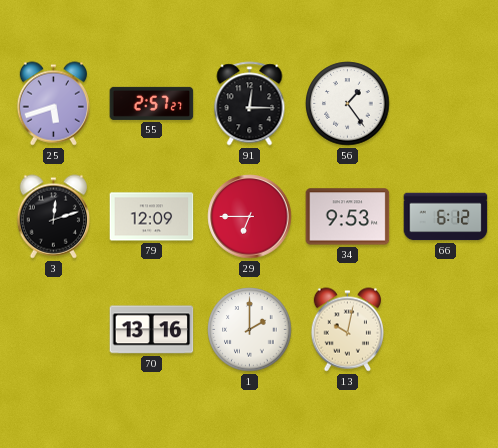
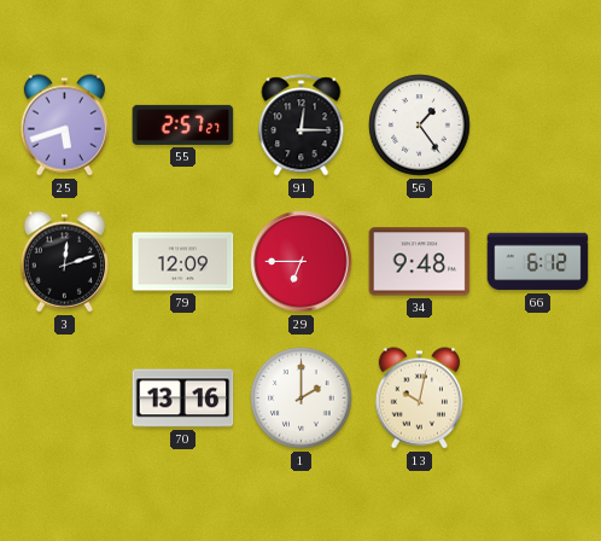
34: 9:53 -> 9:48
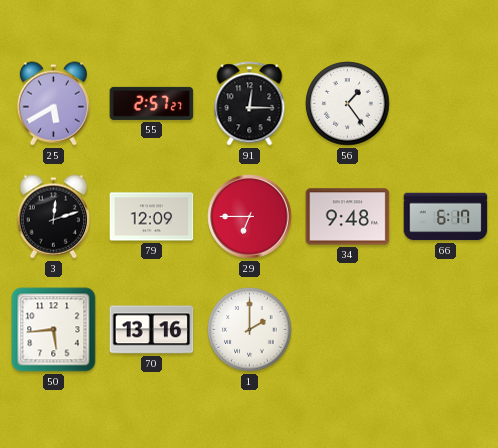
25: 5:42 -> 5:40
66: 6:12 -> 6:17
50: none -> 5:44
13: 10:02 -> none
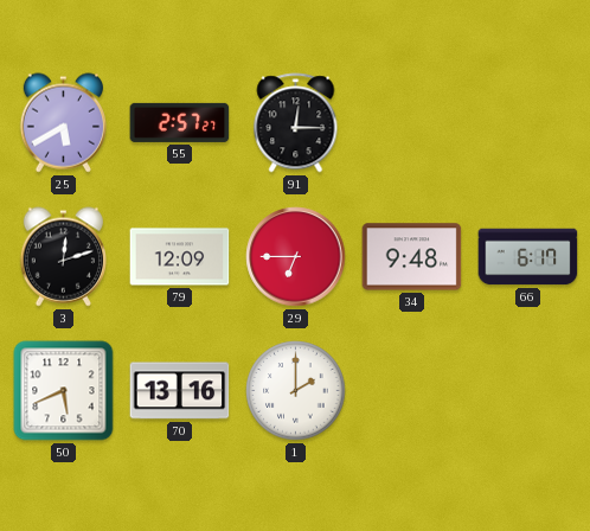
56: 1:24 -> none
50: 5:44 -> 5:41
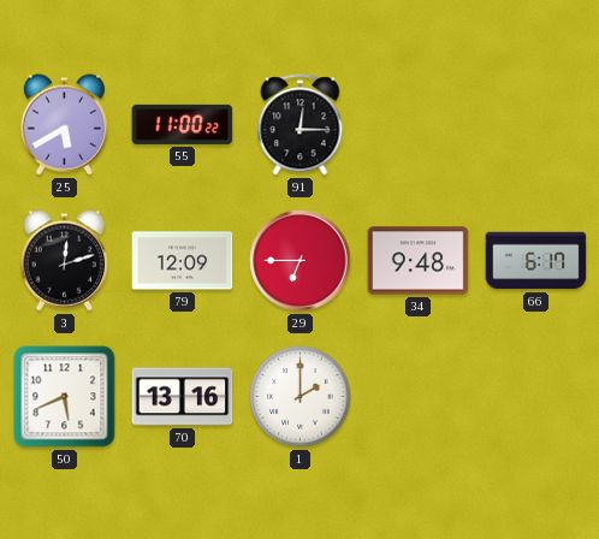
55: 2:57 -> 11:00
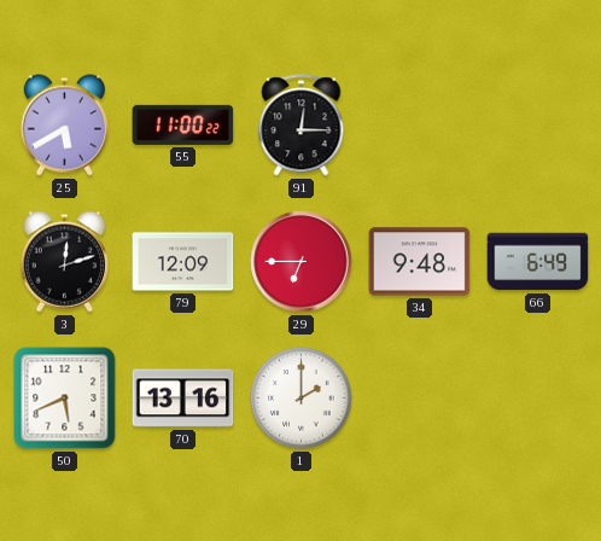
66: 6:17 -> 6:49
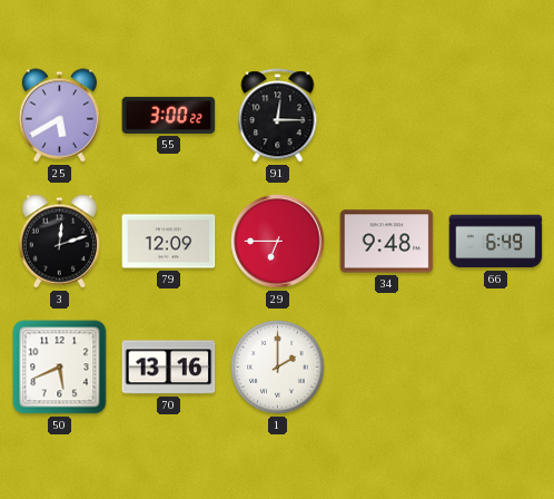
55: 11:00 -> 3:00
